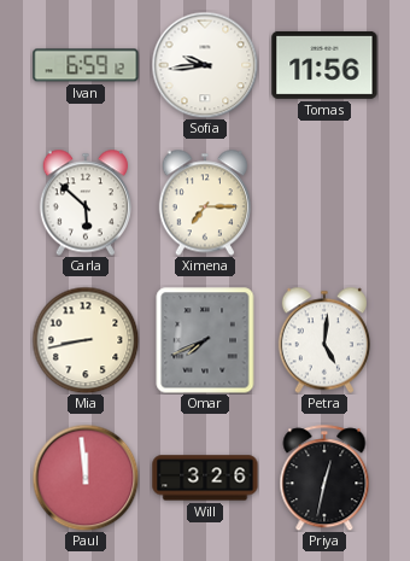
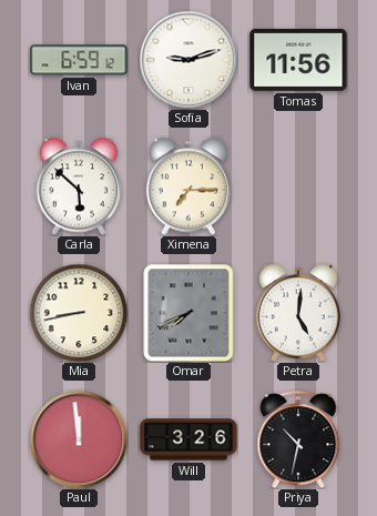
Sofia: 9:44 -> 9:12
Priya: 12:32 -> 10:32
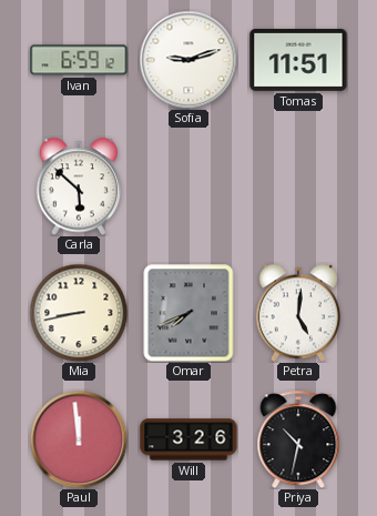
Tomas: 11:56 -> 11:51
Ximena: 7:15 -> none
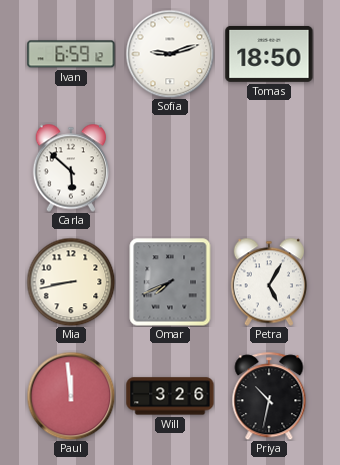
Tomas: 11:51 -> 18:50
Petra: 5:01 -> 5:05
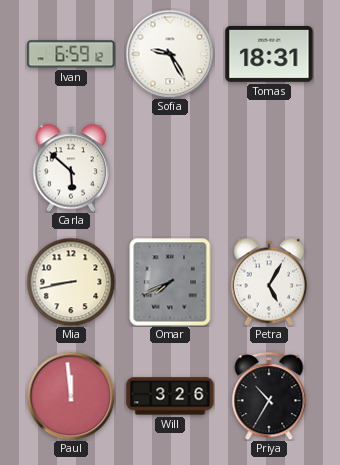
Sofia: 9:12 -> 9:25
Tomas: 18:50 -> 18:31
Priya: 10:32 -> 10:35
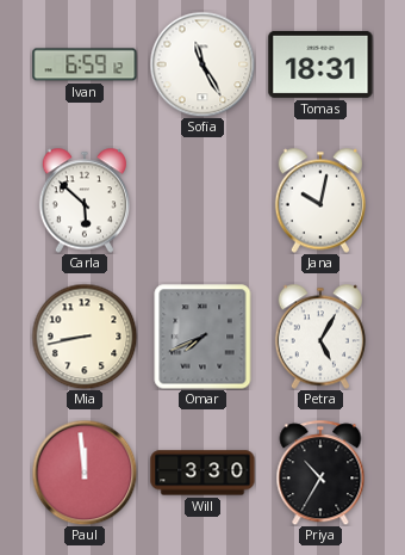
Sofia: 9:25 -> 11:25
Jana: none -> 10:02
Will: 3:26 -> 3:30
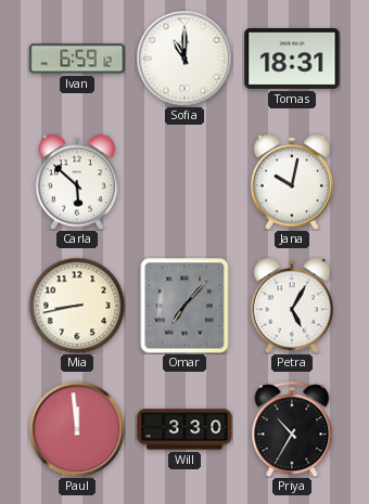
Sofia: 11:25 -> 11:00
Omar: 7:41 -> 7:07
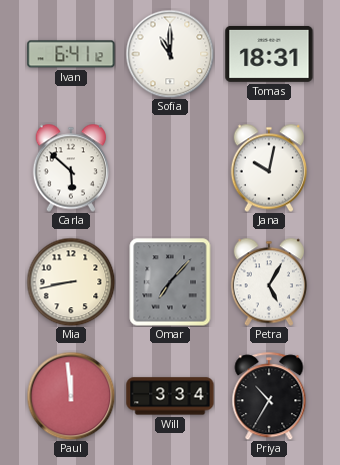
Ivan: 6:59 -> 6:41
Will: 3:30 -> 3:34
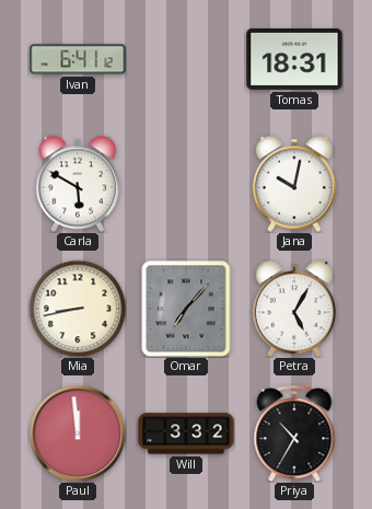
Sofia: 11:00 -> none
Carla: 5:52 -> 5:50
Will: 3:34 -> 3:32
